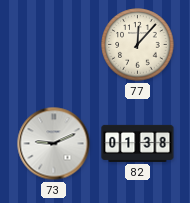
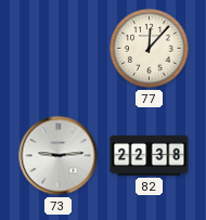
73: 9:11 -> 9:14
82: 01:38 -> 22:38
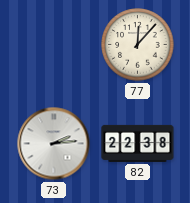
73: 9:14 -> 2:14
